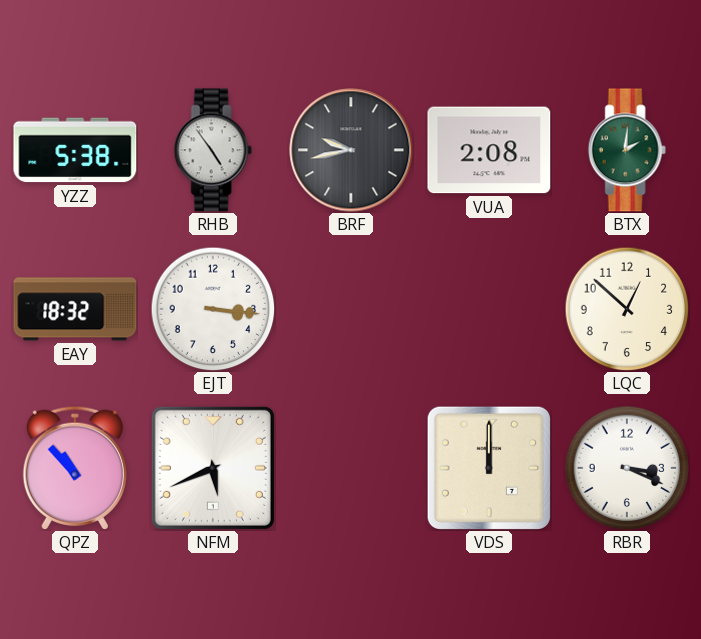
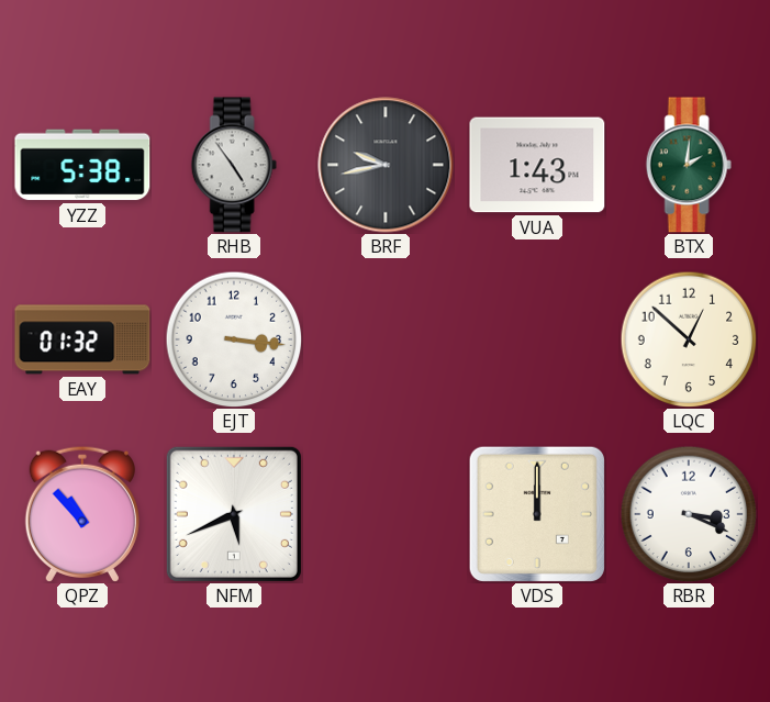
VUA: 2:08 -> 1:43
EAY: 18:32 -> 01:32
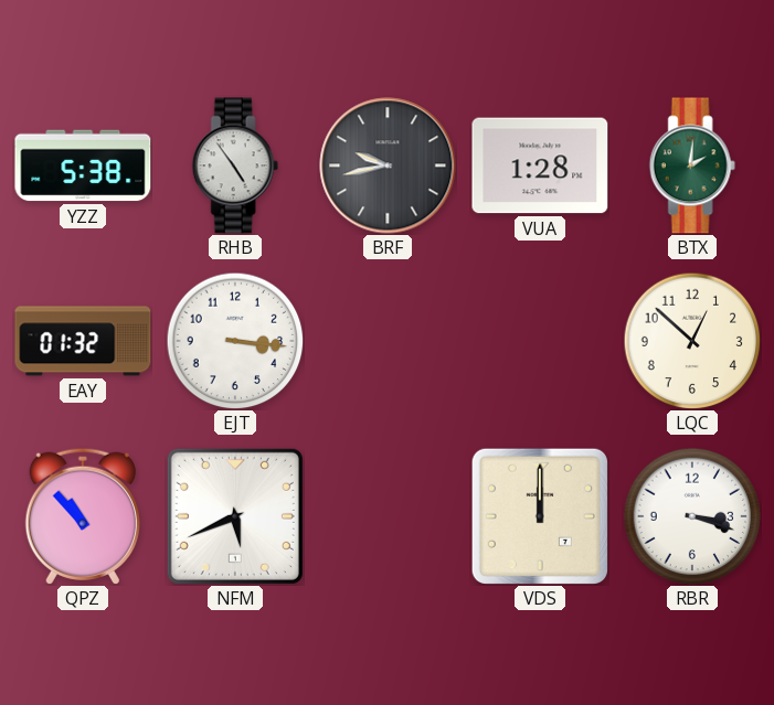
VUA: 1:43 -> 1:28
RBR: 3:19 -> 3:18
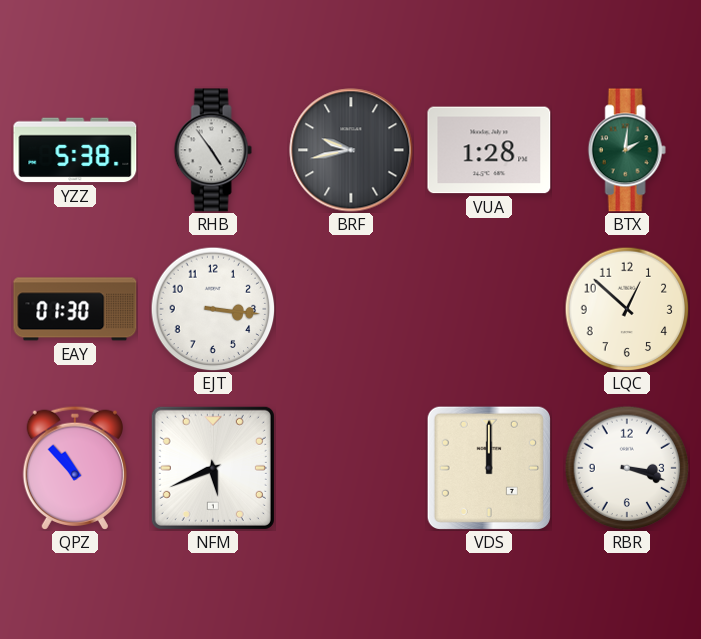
EAY: 01:32 -> 01:30
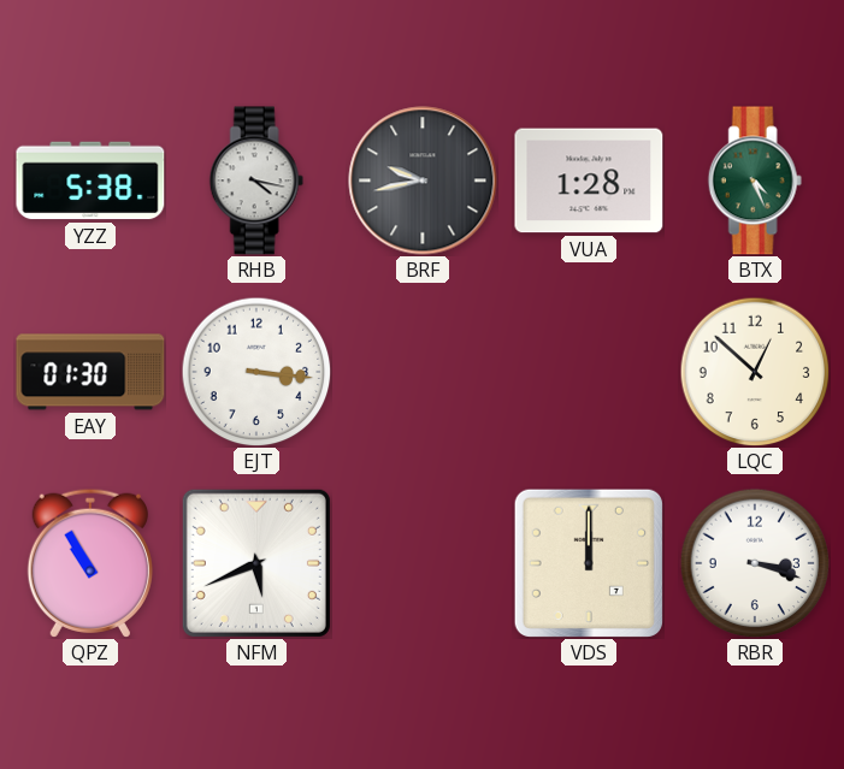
RHB: 4:54 -> 4:17
BTX: 2:01 -> 4:26
QPZ: 10:53 -> 10:55
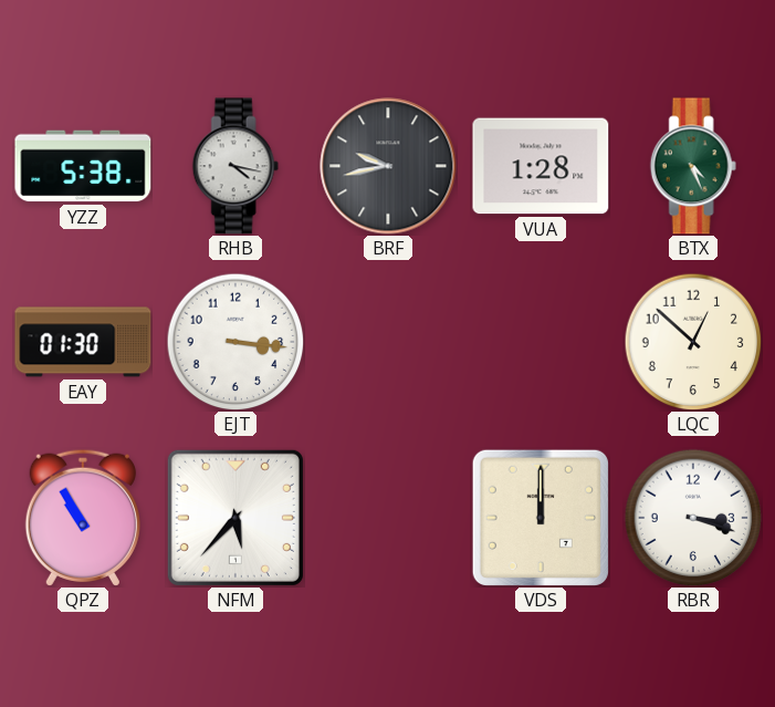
NFM: 5:41 -> 5:37
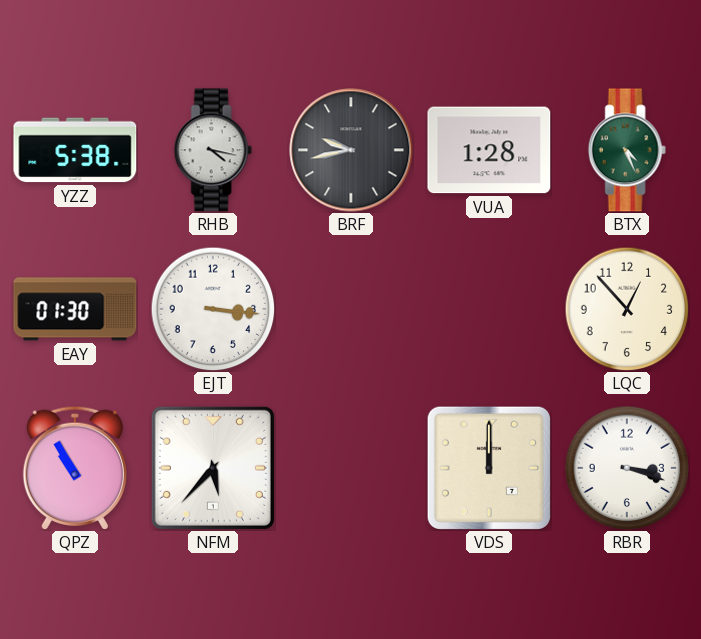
LQC: 12:52 -> 12:53
